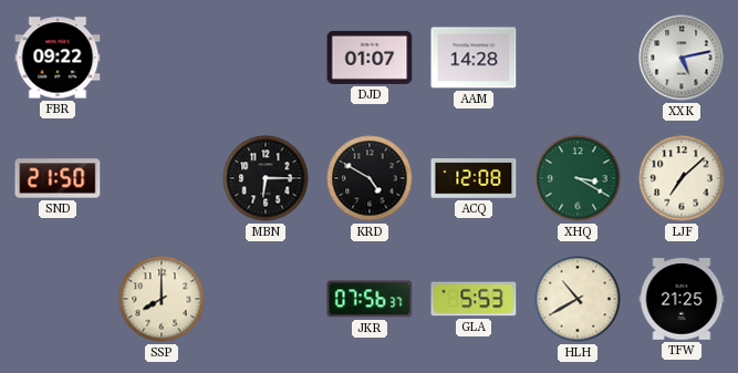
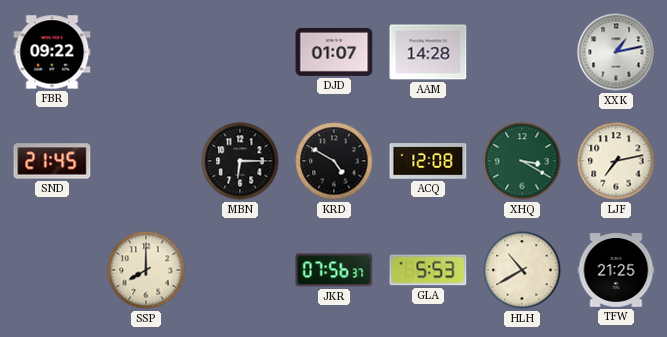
XXK: 5:13 -> 1:13
SND: 21:50 -> 21:45
LJF: 7:08 -> 7:13
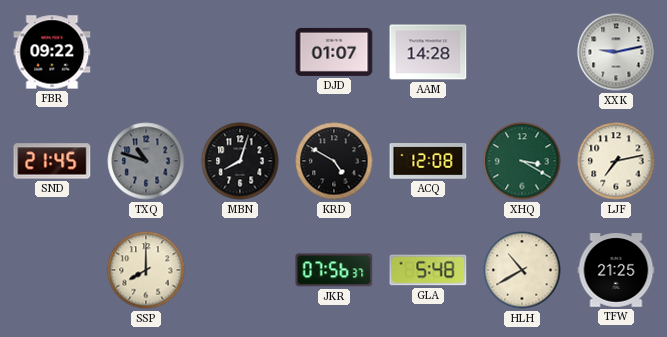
XXK: 1:13 -> 9:13
TXQ: none -> 10:48
MBN: 6:15 -> 8:03
GLA: 5:53 -> 5:48
